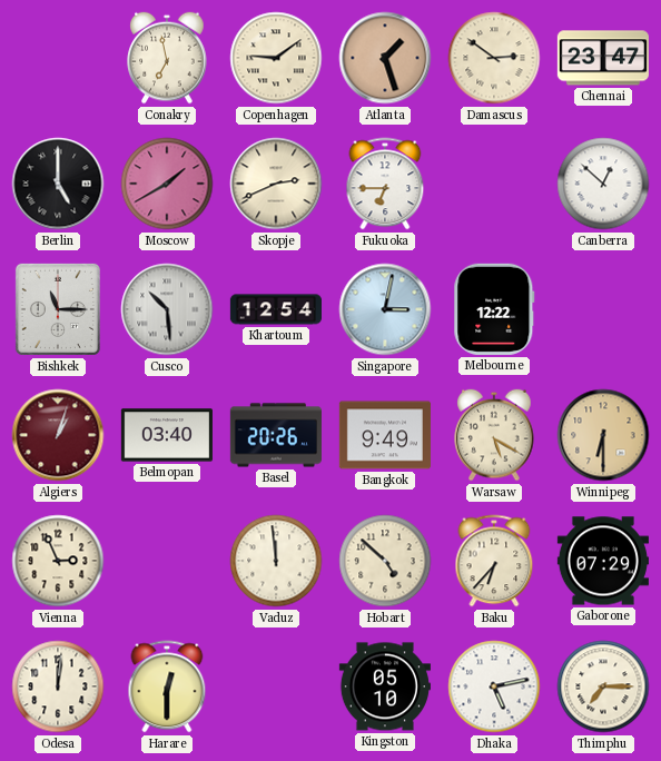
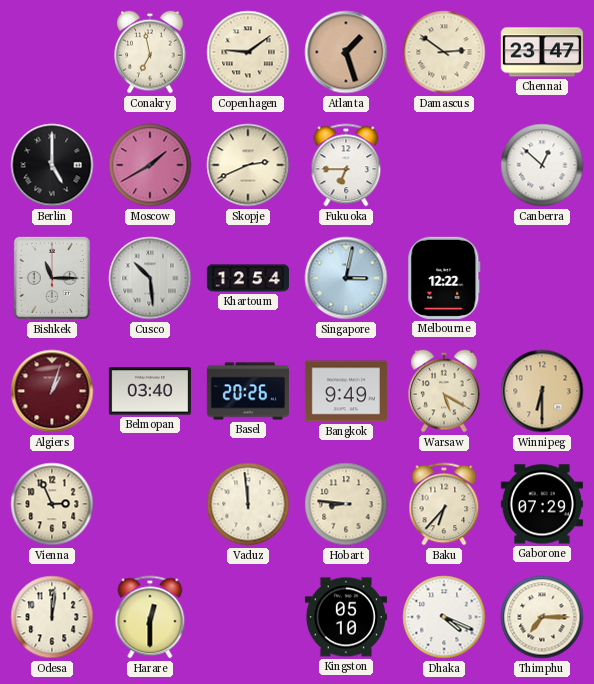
Hobart: 4:52 -> 8:46
Dhaka: 5:13 -> 4:19
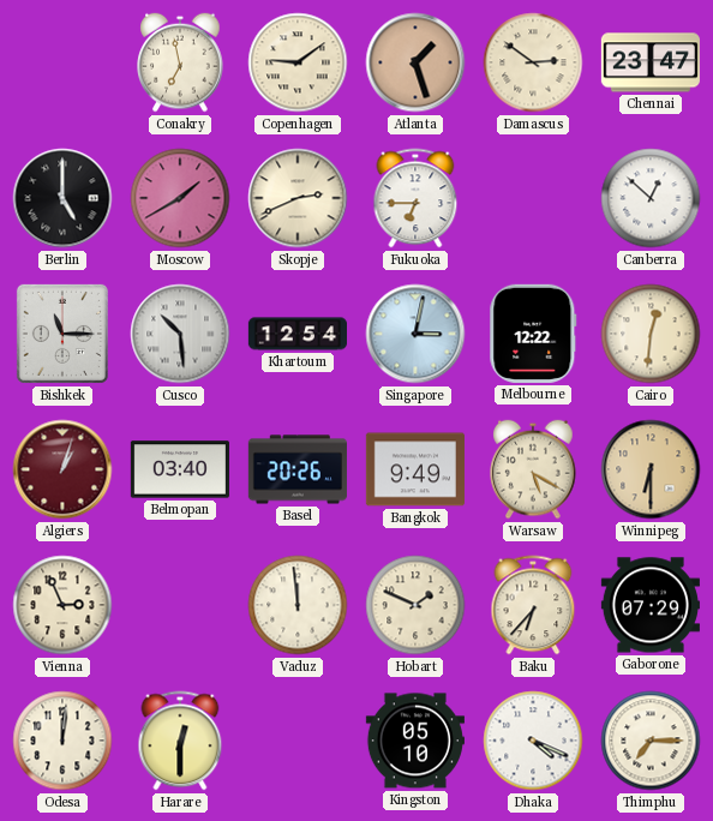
Cairo: none -> 12:31
Hobart: 8:46 -> 1:49
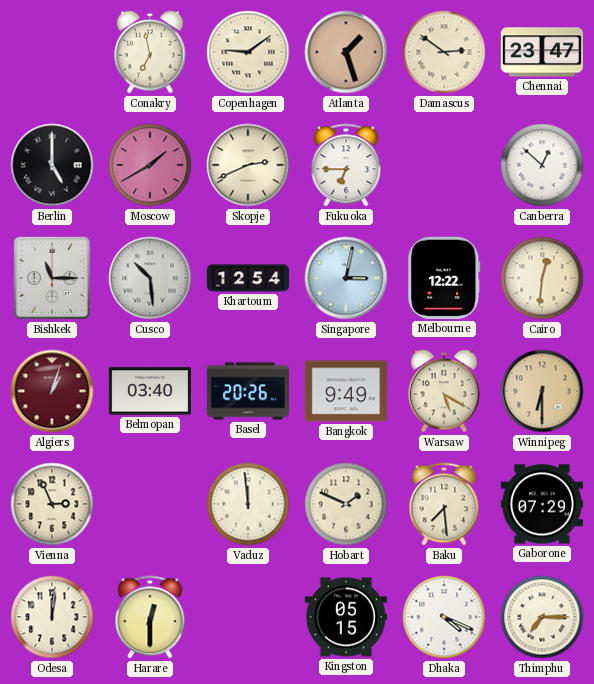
Baku: 6:37 -> 7:29
Kingston: 05:10 -> 05:15
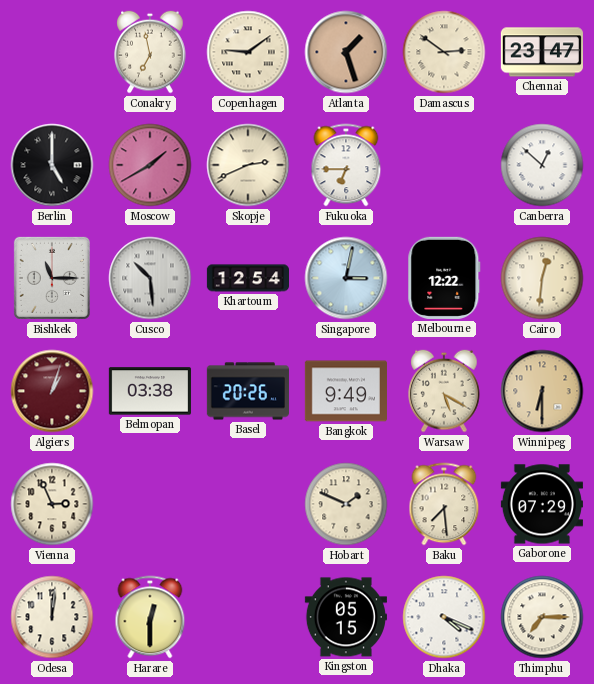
Belmopan: 03:40 -> 03:38
Vaduz: 11:59 -> none
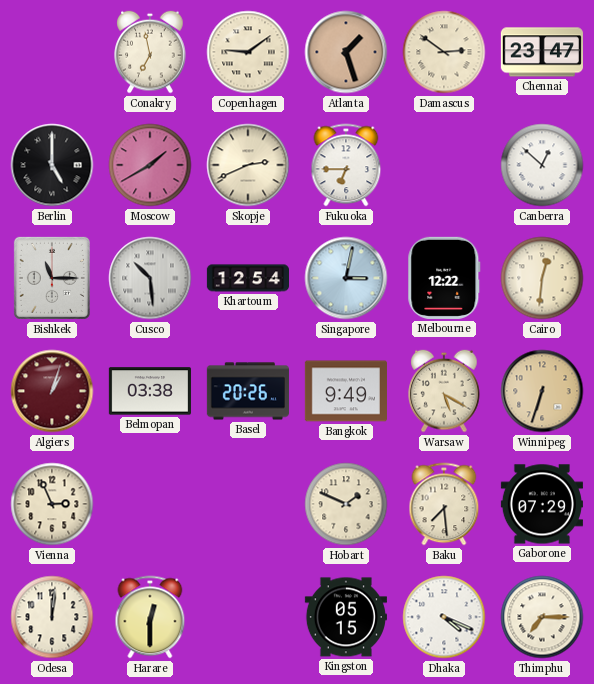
Winnipeg: 6:30 -> 6:33
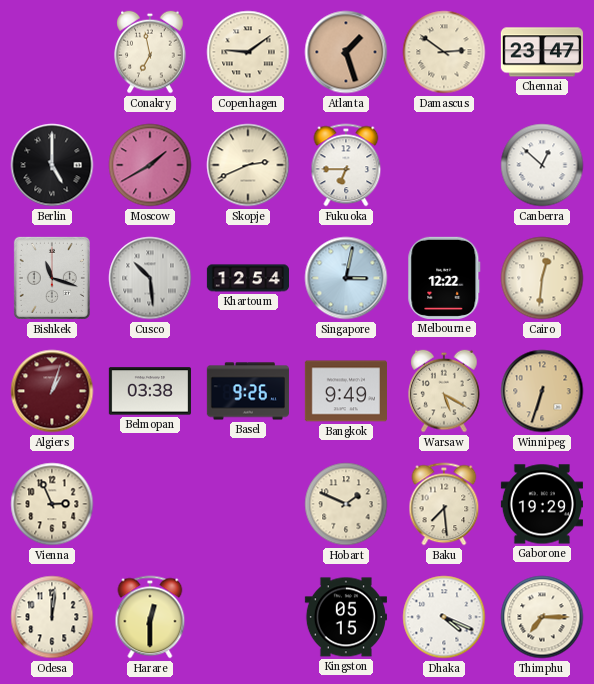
Bishkek: 11:15 -> 11:18
Basel: 20:26 -> 9:26
Gaborone: 07:29 -> 19:29
